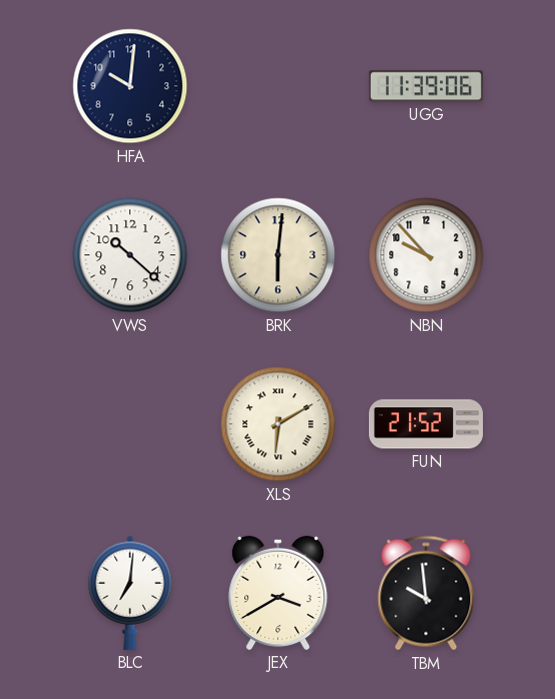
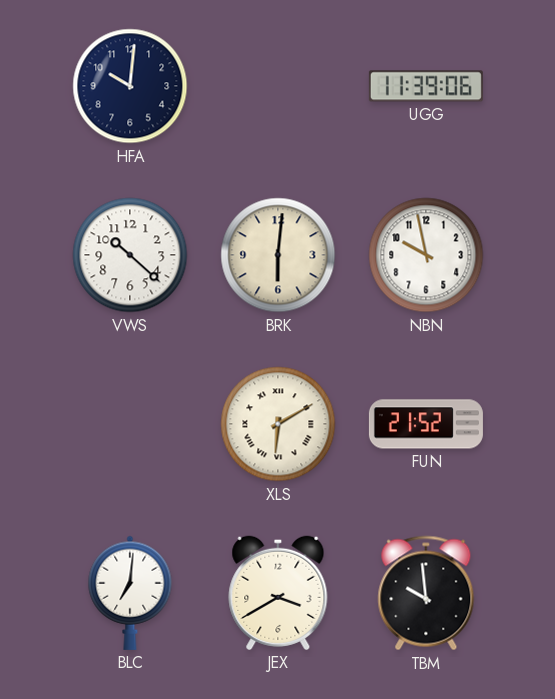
NBN: 9:53 -> 9:58
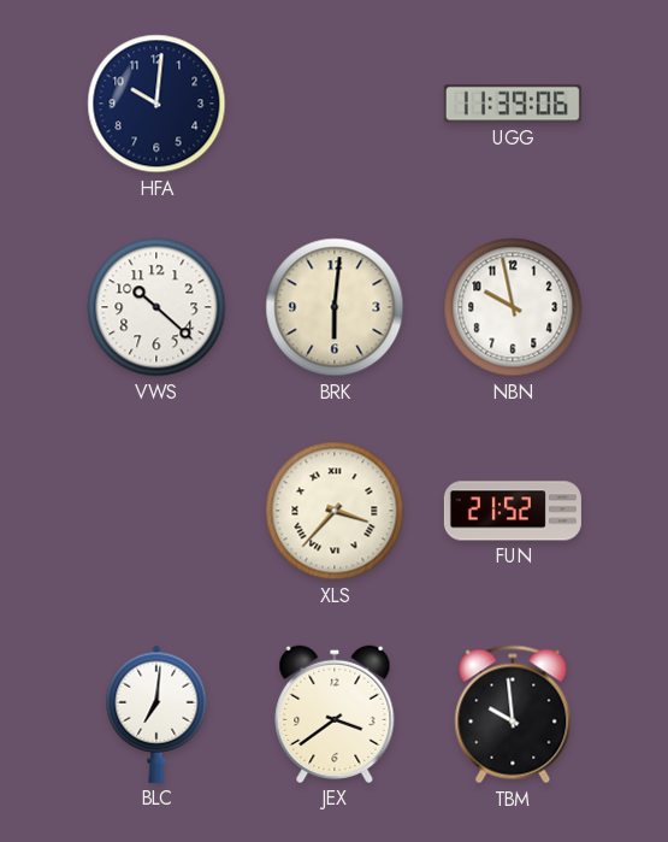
XLS: 6:10 -> 3:37
JEX: 3:40 -> 3:39
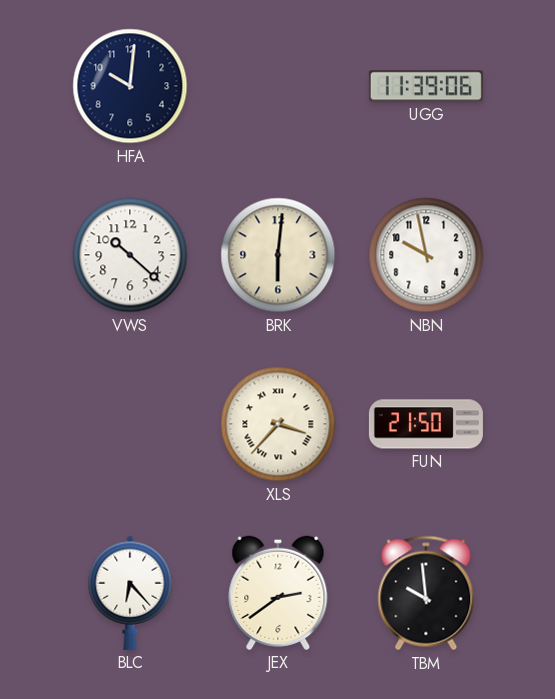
FUN: 21:52 -> 21:50
BLC: 7:01 -> 6:23
JEX: 3:39 -> 2:39
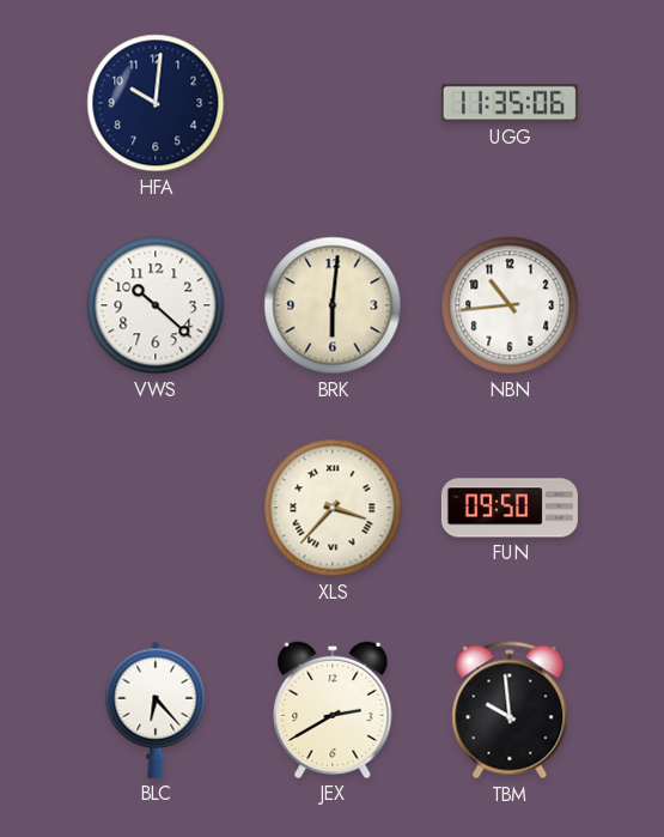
UGG: 11:39 -> 11:35
NBN: 9:58 -> 10:44
FUN: 21:50 -> 09:50
JEX: 2:39 -> 2:40
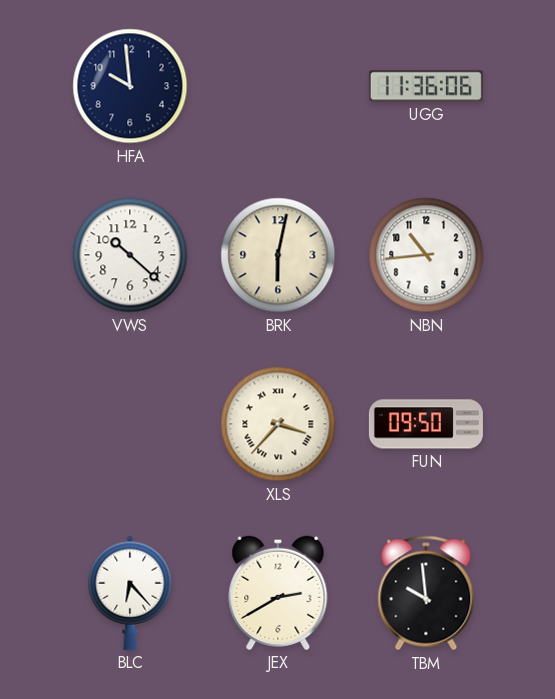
HFA: 10:01 -> 9:59
UGG: 11:35 -> 11:36
BRK: 6:01 -> 6:02
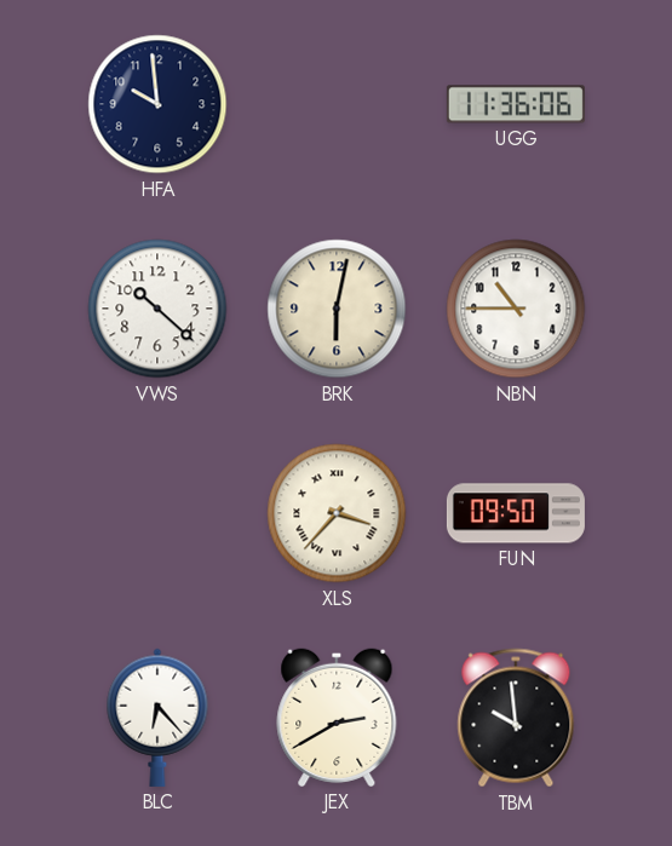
NBN: 10:44 -> 10:45
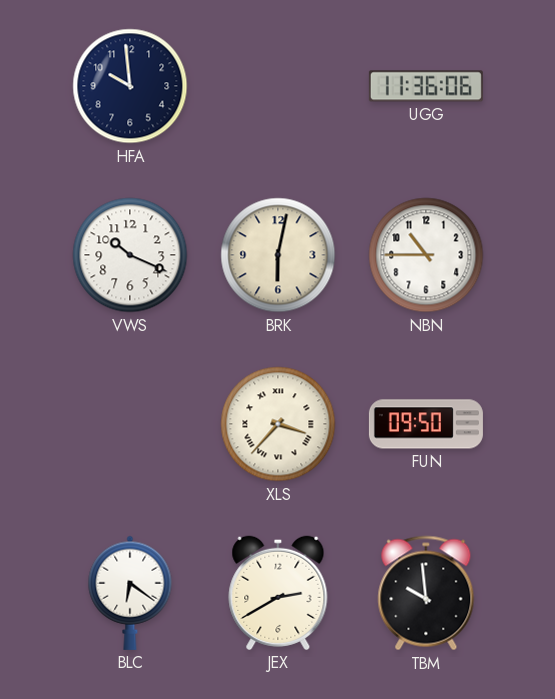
VWS: 10:22 -> 10:19
BLC: 6:23 -> 6:21
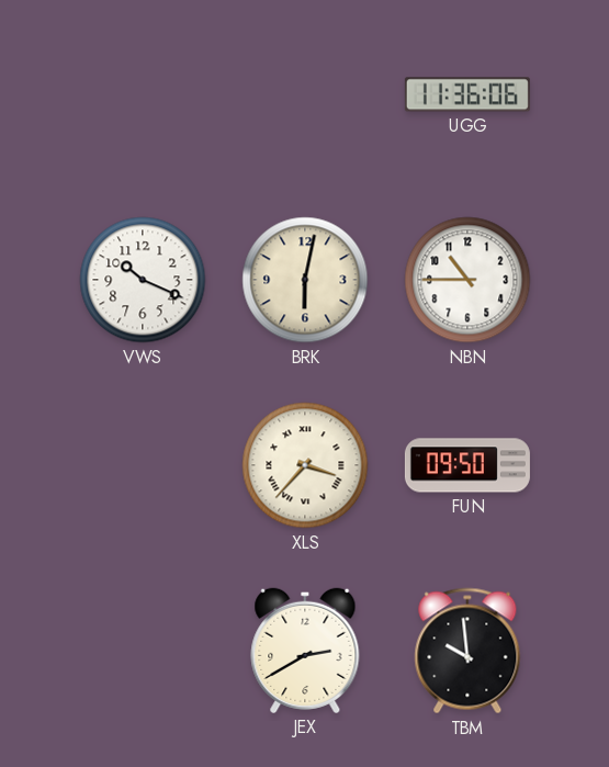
HFA: 9:59 -> none
BLC: 6:21 -> none
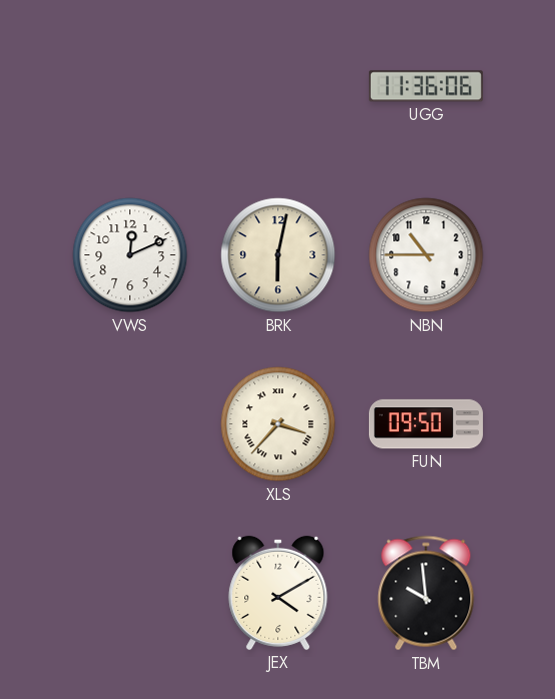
VWS: 10:19 -> 12:11
JEX: 2:40 -> 4:10
